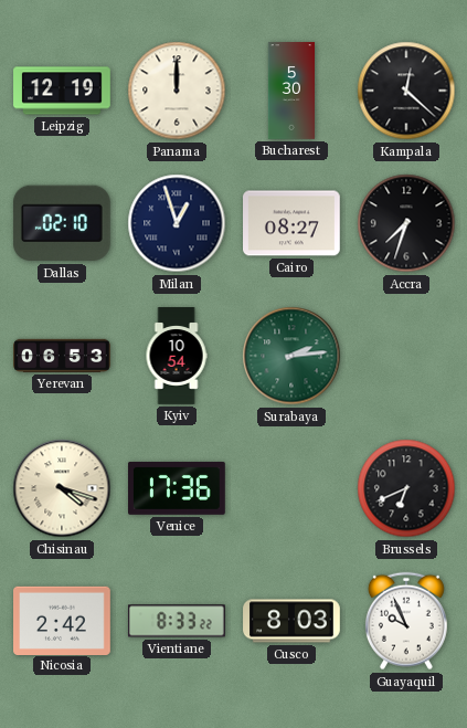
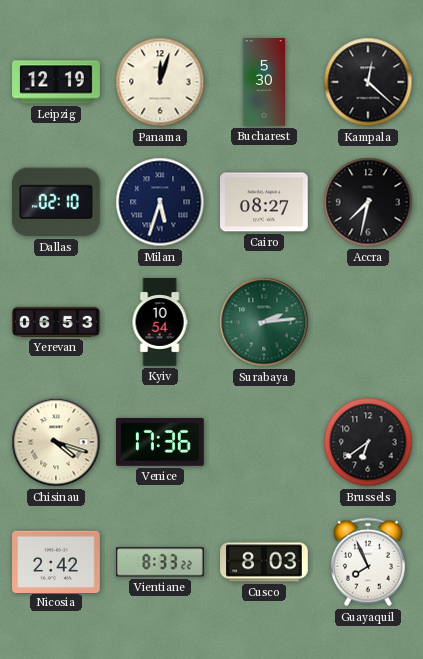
Panama: 12:00 -> 12:03
Milan: 12:57 -> 5:33
Accra: 7:33 -> 7:32
Brussels: 6:41 -> 6:39
Guayaquil: 9:56 -> 7:56
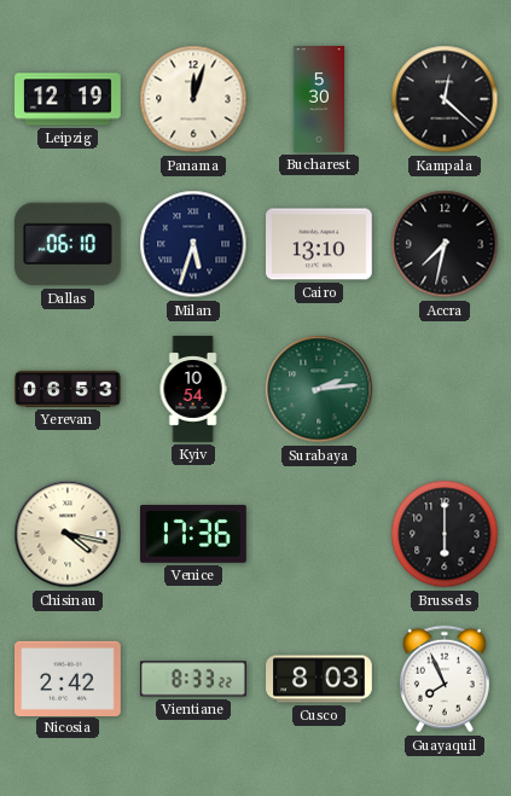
Dallas: 02:10 -> 06:10
Cairo: 08:27 -> 13:10
Chisinau: 4:18 -> 4:17
Brussels: 6:39 -> 6:00
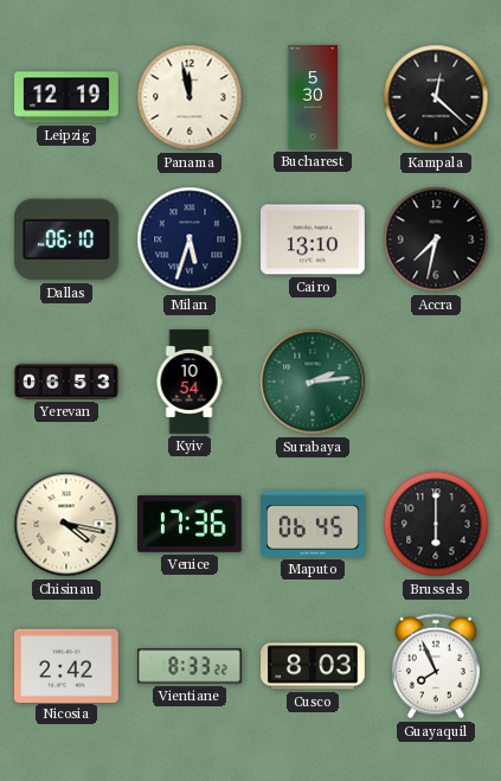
Panama: 12:03 -> 11:58
Maputo: none -> 06:45
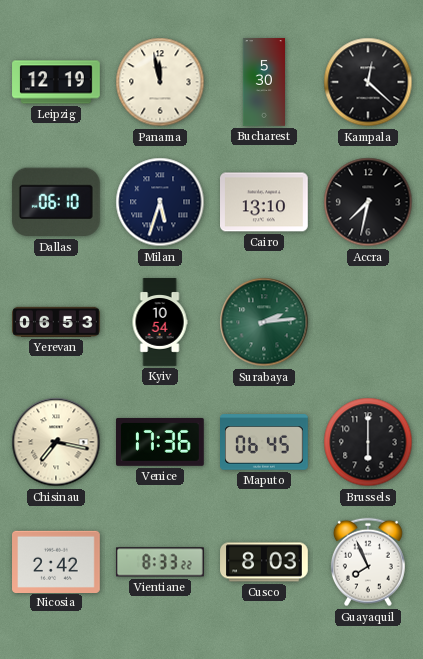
Chisinau: 4:17 -> 7:17
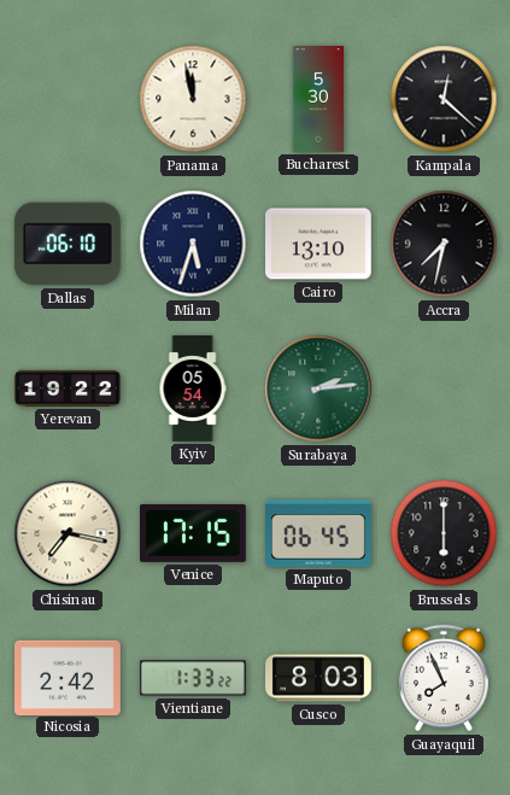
Leipzig: 12:19 -> none
Yerevan: 06:53 -> 19:22
Kyiv: 10:54 -> 05:54
Venice: 17:36 -> 17:15
Vientiane: 8:33 -> 1:33
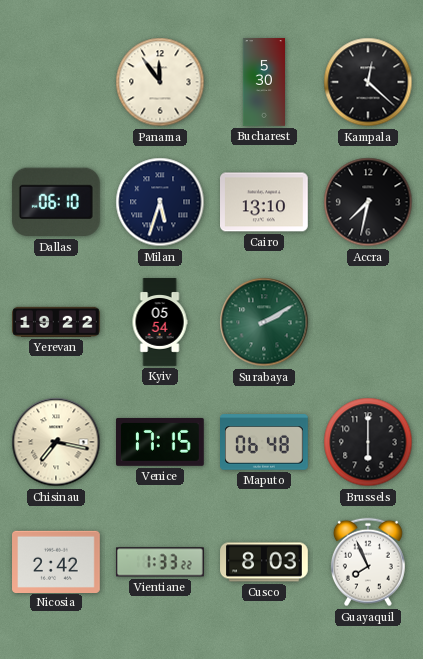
Panama: 11:58 -> 11:54
Surabaya: 2:14 -> 2:10
Maputo: 06:45 -> 06:48
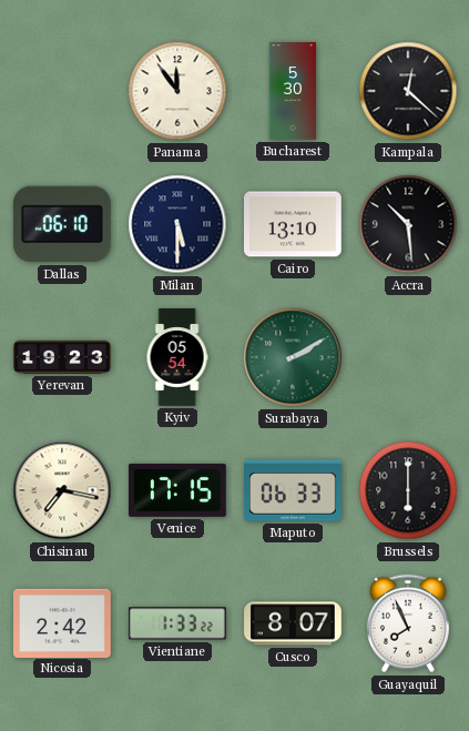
Milan: 5:33 -> 5:30
Accra: 7:32 -> 10:29
Yerevan: 19:22 -> 19:23
Maputo: 06:48 -> 06:33
Cusco: 8:03 -> 8:07
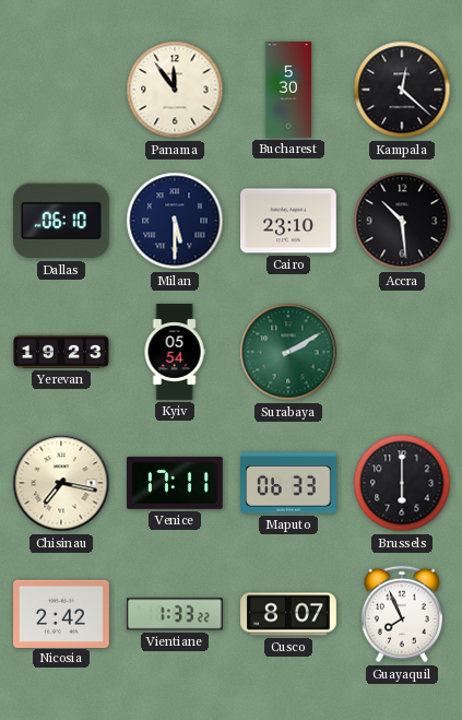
Cairo: 13:10 -> 23:10
Venice: 17:15 -> 17:11
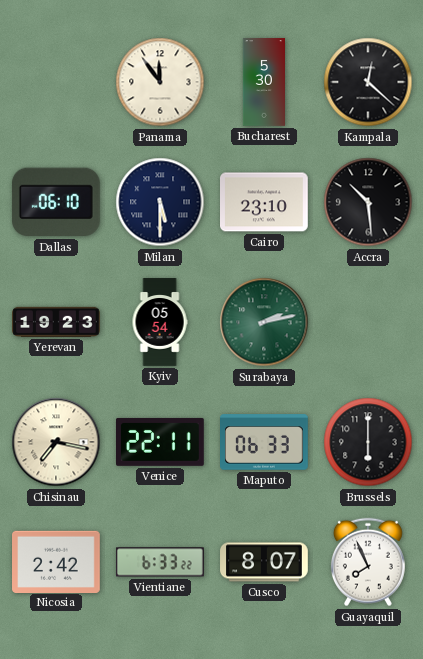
Surabaya: 2:10 -> 2:13
Venice: 17:11 -> 22:11
Vientiane: 1:33 -> 6:33
